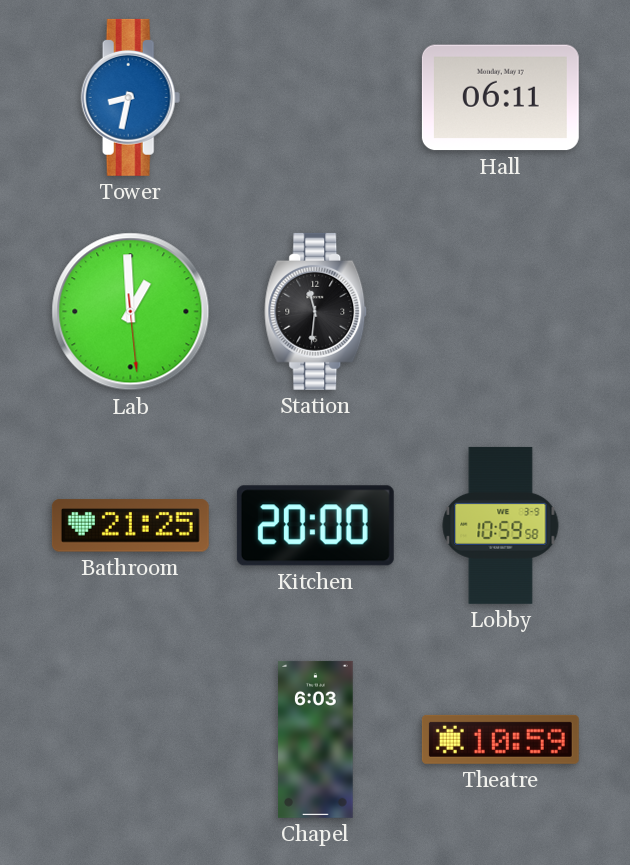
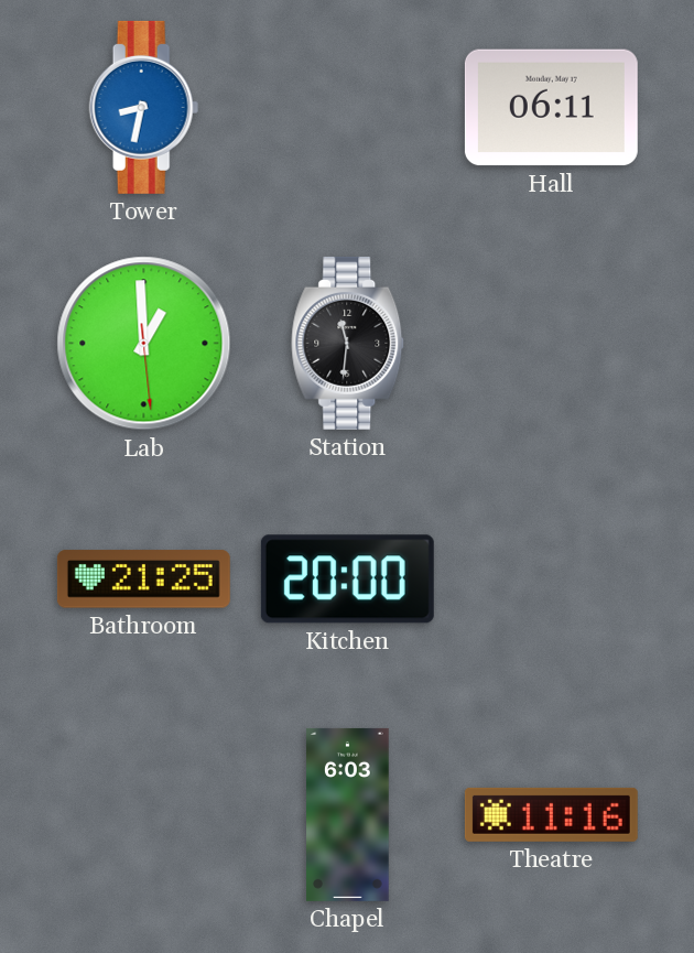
Lobby: 10:59 -> none
Theatre: 10:59 -> 11:16
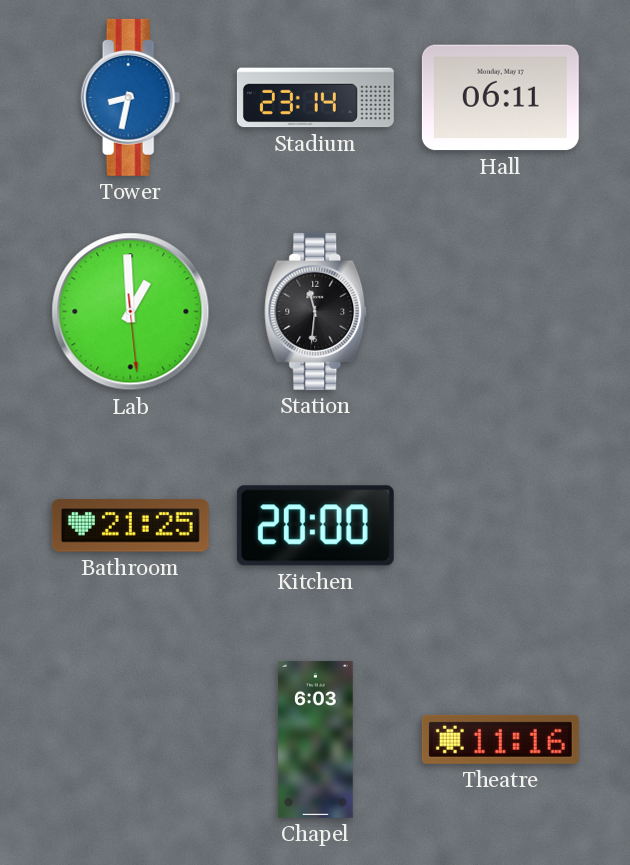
Stadium: none -> 23:14
